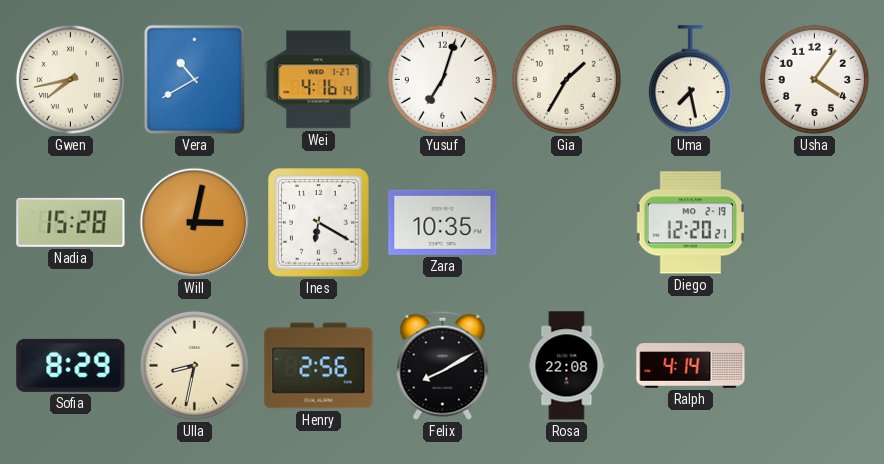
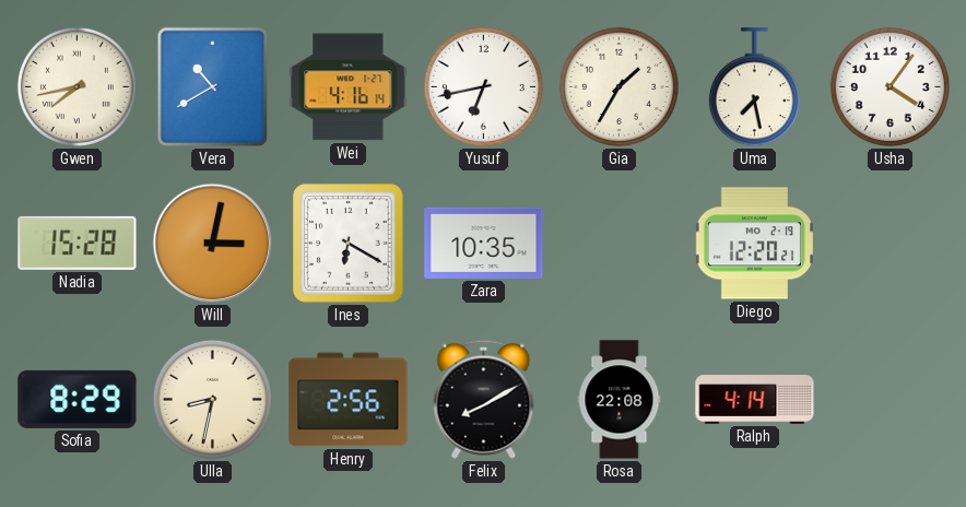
Yusuf: 7:03 -> 6:43
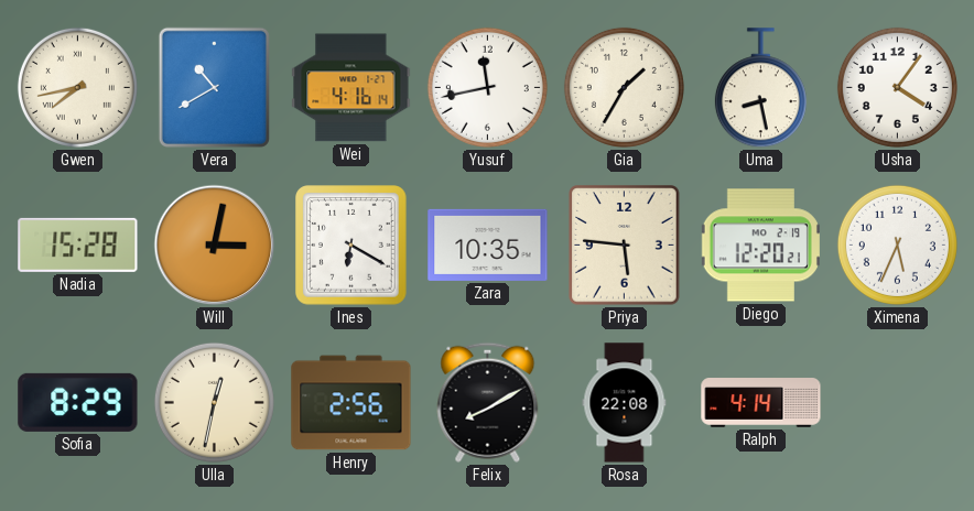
Yusuf: 6:43 -> 11:43
Uma: 7:28 -> 8:28
Priya: none -> 5:46
Ximena: none -> 5:34
Ulla: 8:32 -> 12:32
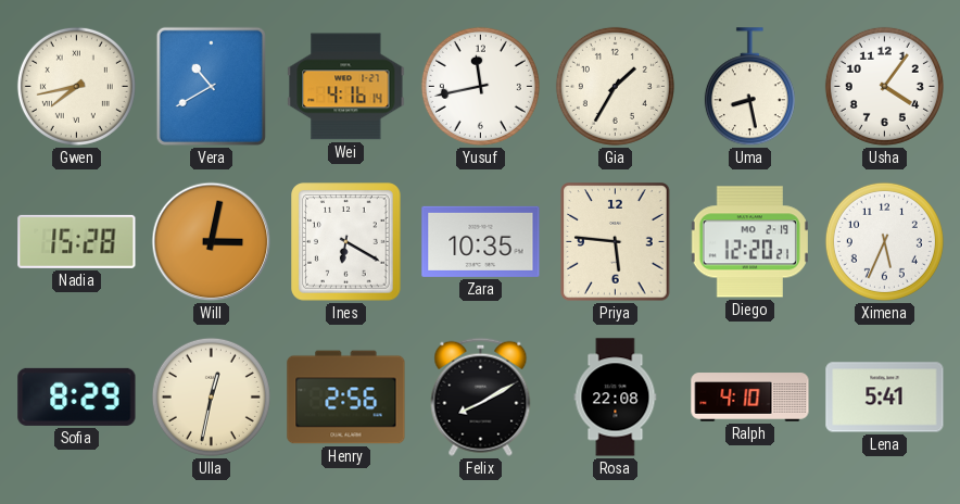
Ralph: 4:14 -> 4:10
Lena: none -> 5:41
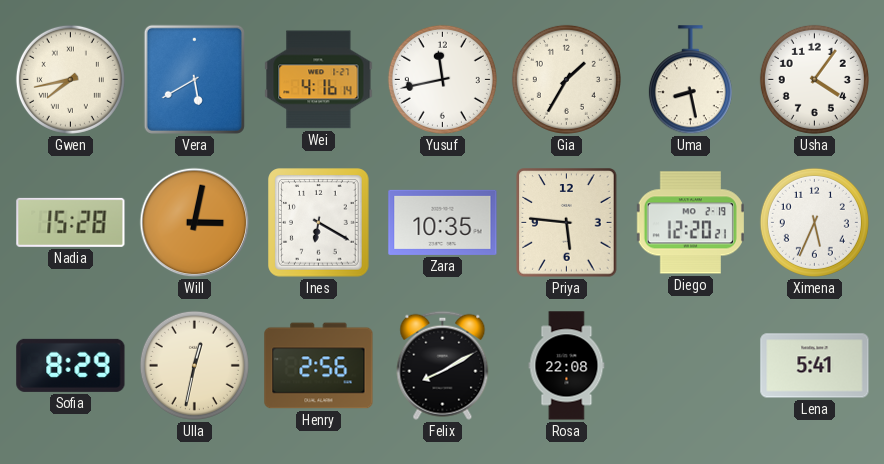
Vera: 10:40 -> 5:40
Ralph: 4:10 -> none
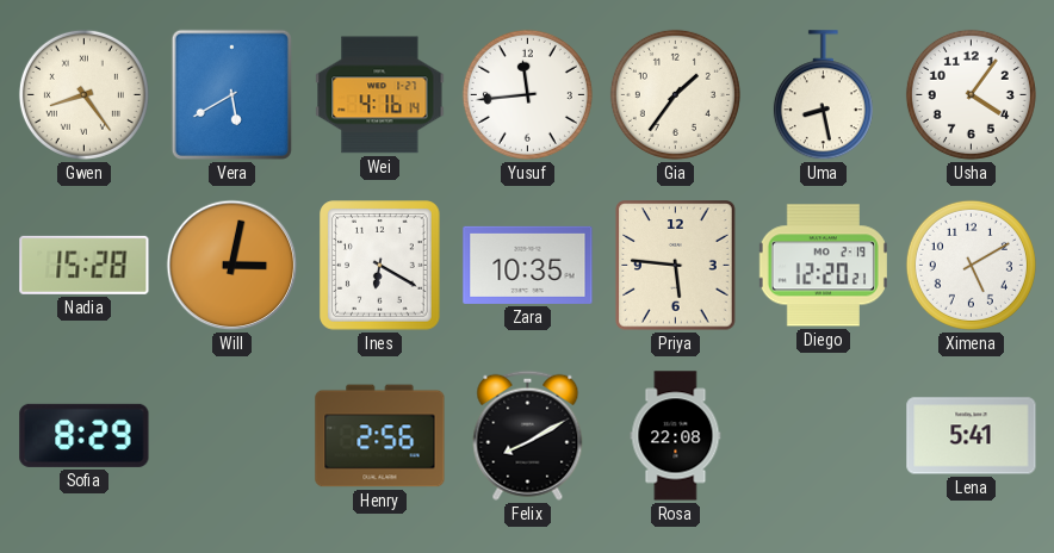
Gwen: 7:43 -> 8:24
Yusuf: 11:43 -> 11:44
Gia: 1:35 -> 1:36
Ximena: 5:34 -> 5:10
Ulla: 12:32 -> none
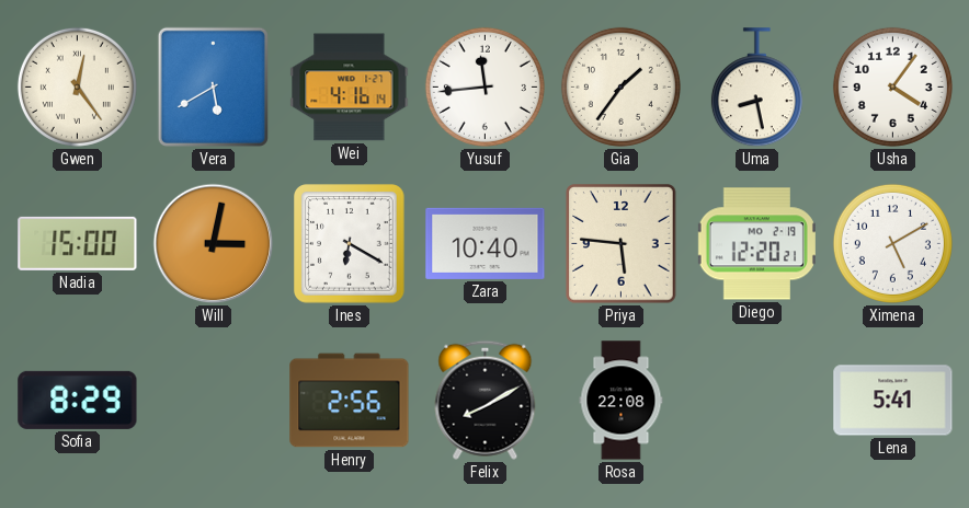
Gwen: 8:24 -> 12:24
Nadia: 15:28 -> 15:00
Zara: 10:35 -> 10:40
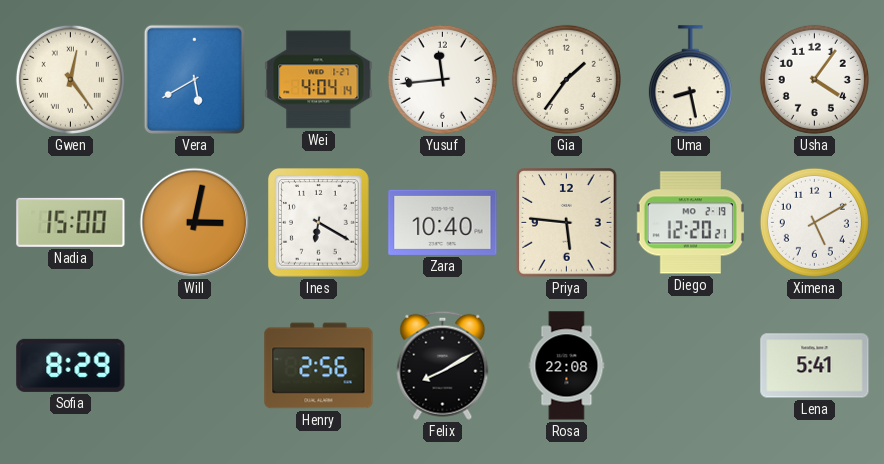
Wei: 4:16 -> 4:04
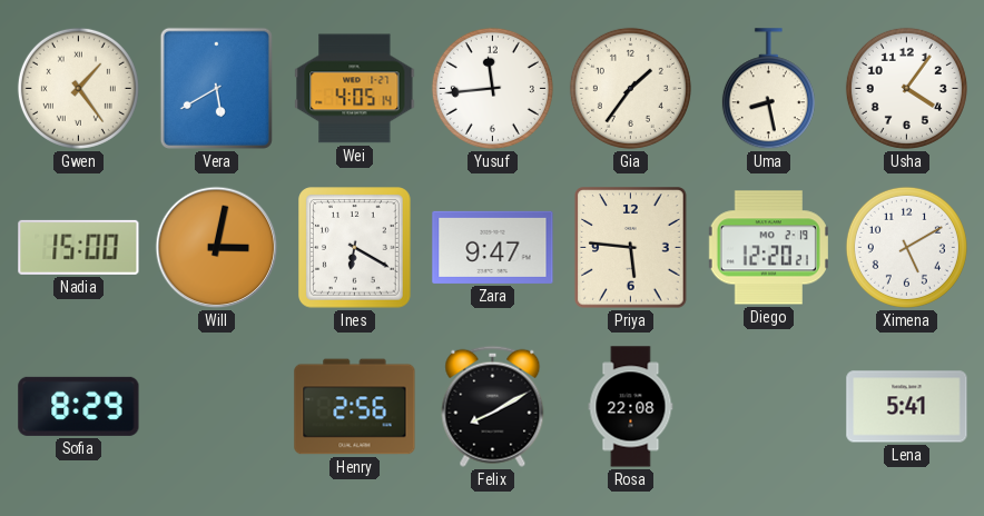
Gwen: 12:24 -> 1:24
Wei: 4:04 -> 4:05
Zara: 10:40 -> 9:47
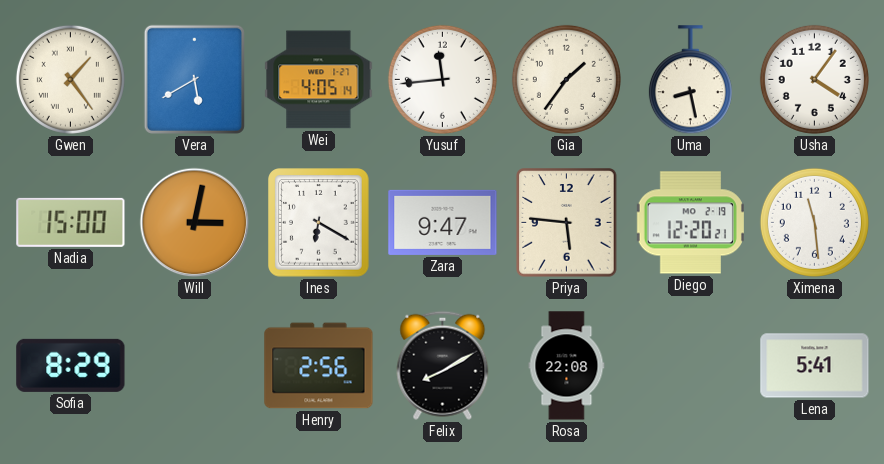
Ximena: 5:10 -> 11:29
